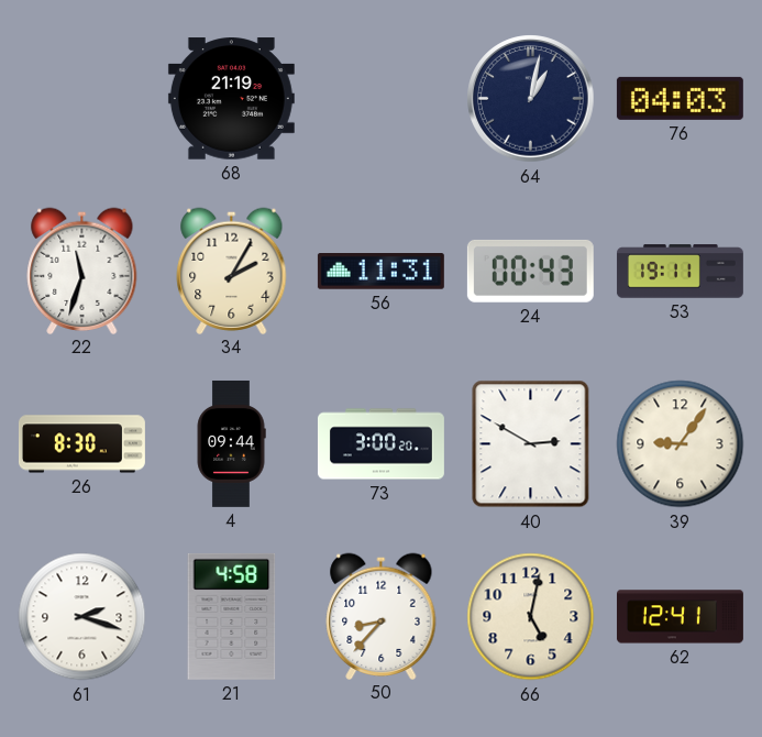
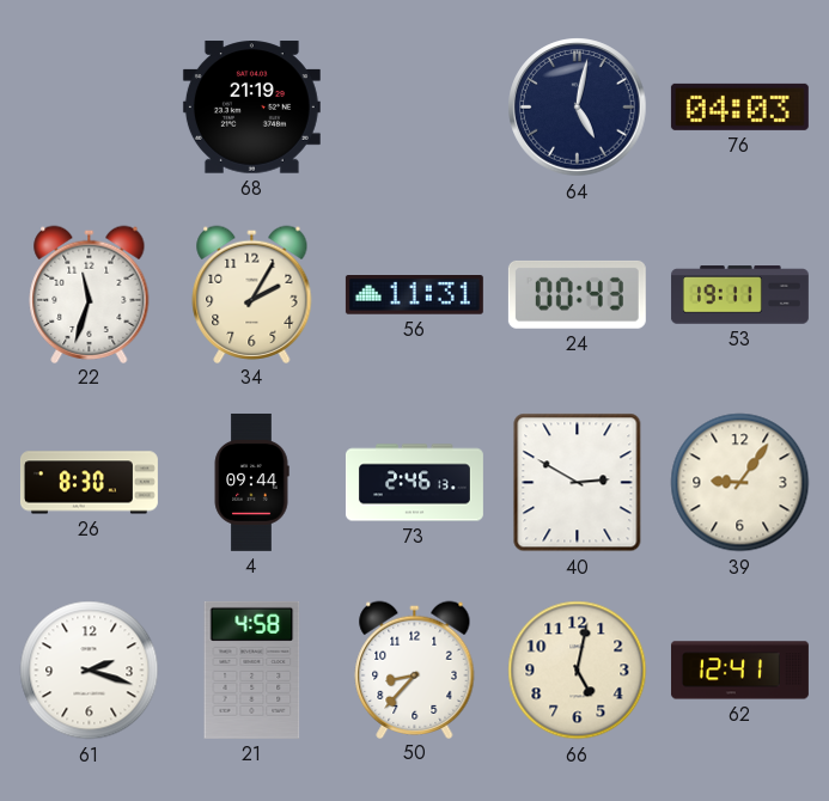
64: 1:02 -> 5:02
73: 3:00 -> 2:46
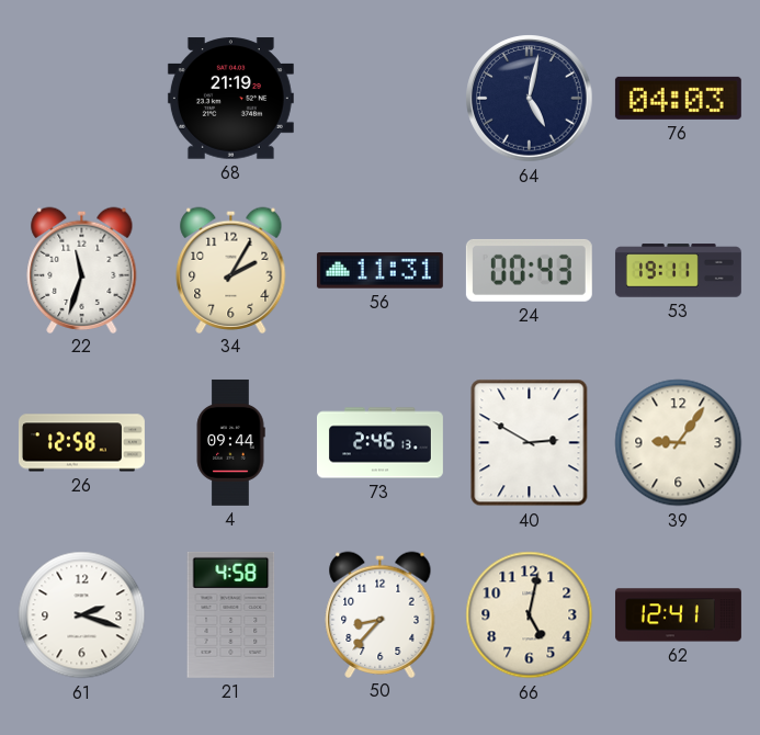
26: 8:30 -> 12:58
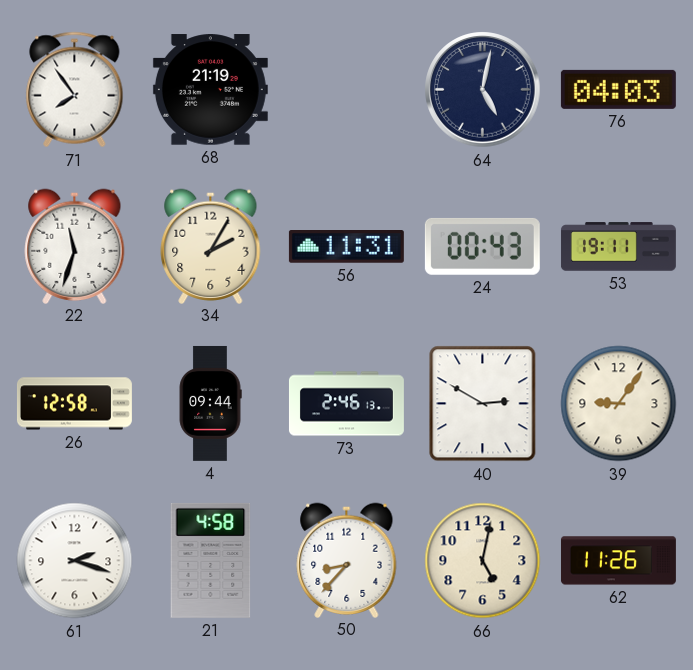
71: none -> 7:54
62: 12:41 -> 11:26
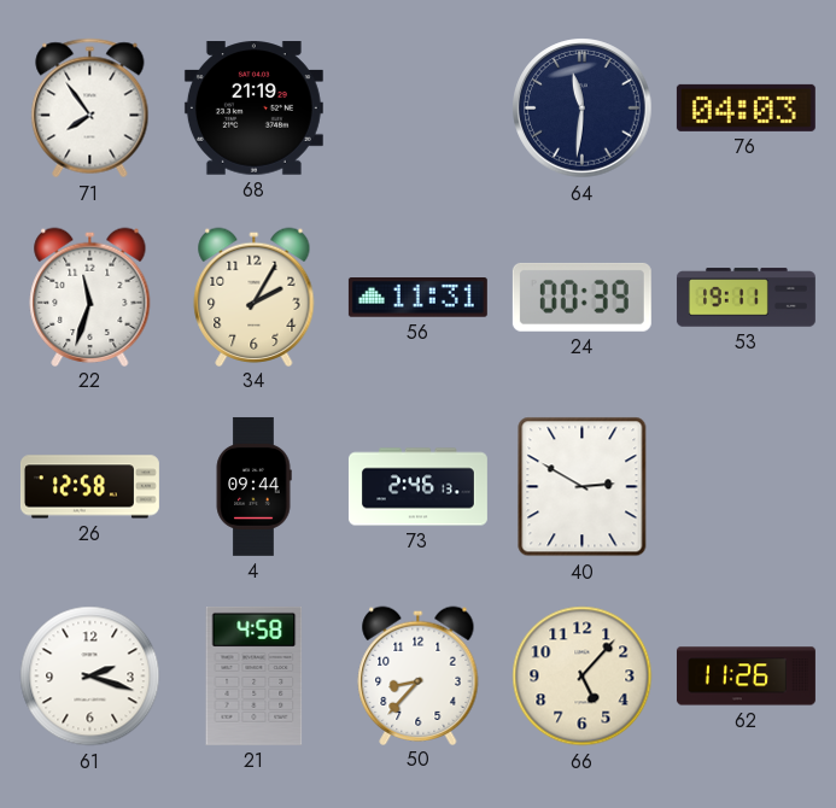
64: 5:02 -> 11:31
24: 00:43 -> 00:39
39: 9:06 -> none
66: 5:02 -> 5:07
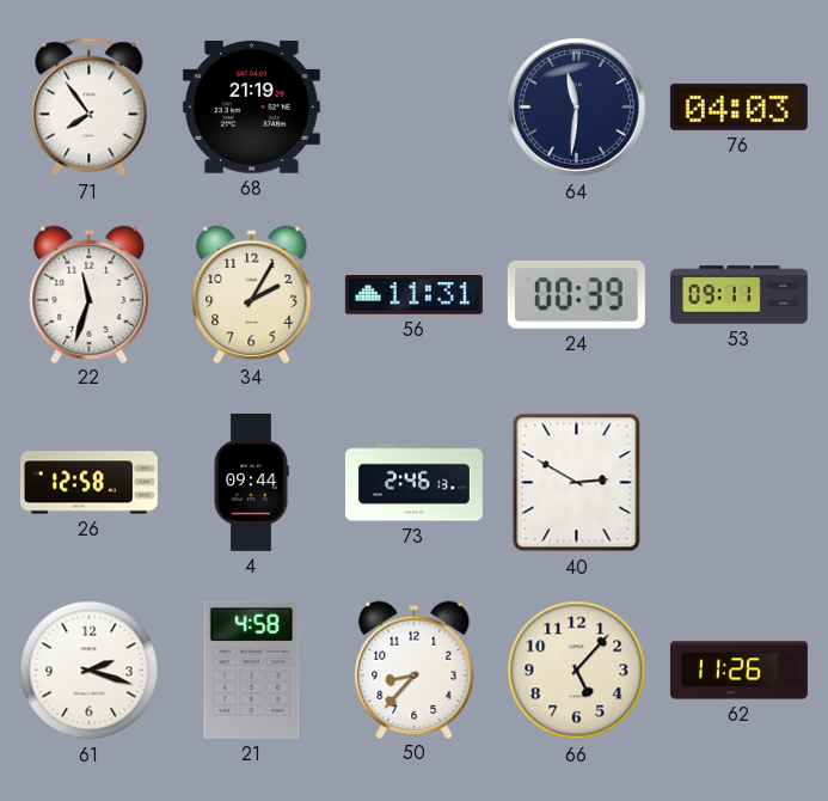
53: 19:11 -> 09:11
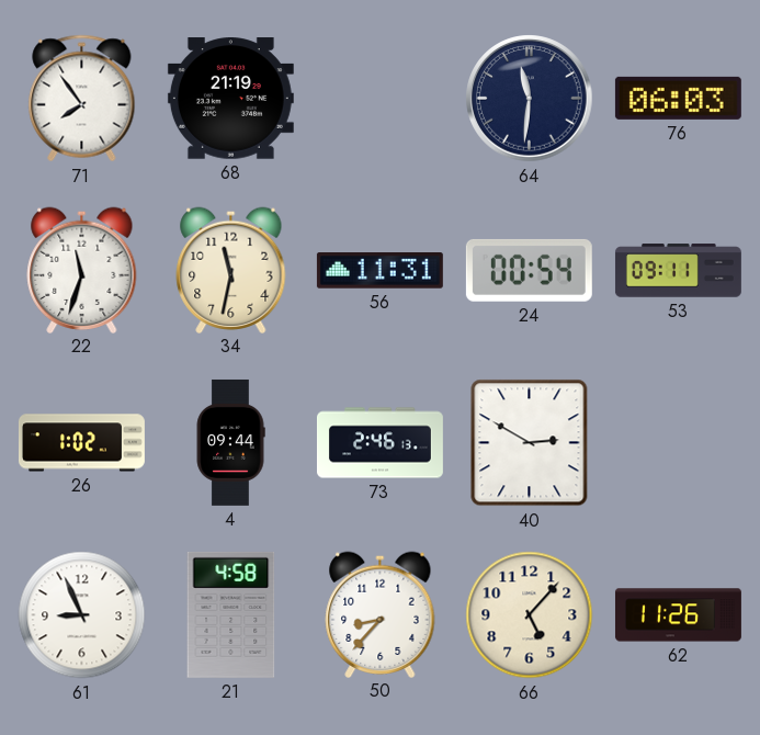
76: 04:03 -> 06:03
34: 2:05 -> 11:32
24: 00:39 -> 00:54
26: 12:58 -> 1:02
61: 2:18 -> 8:56
